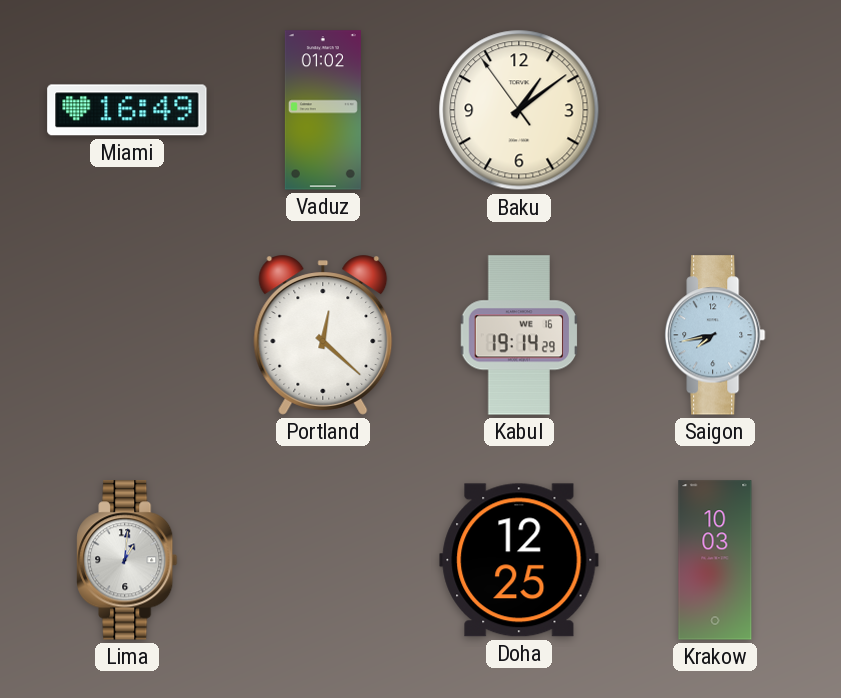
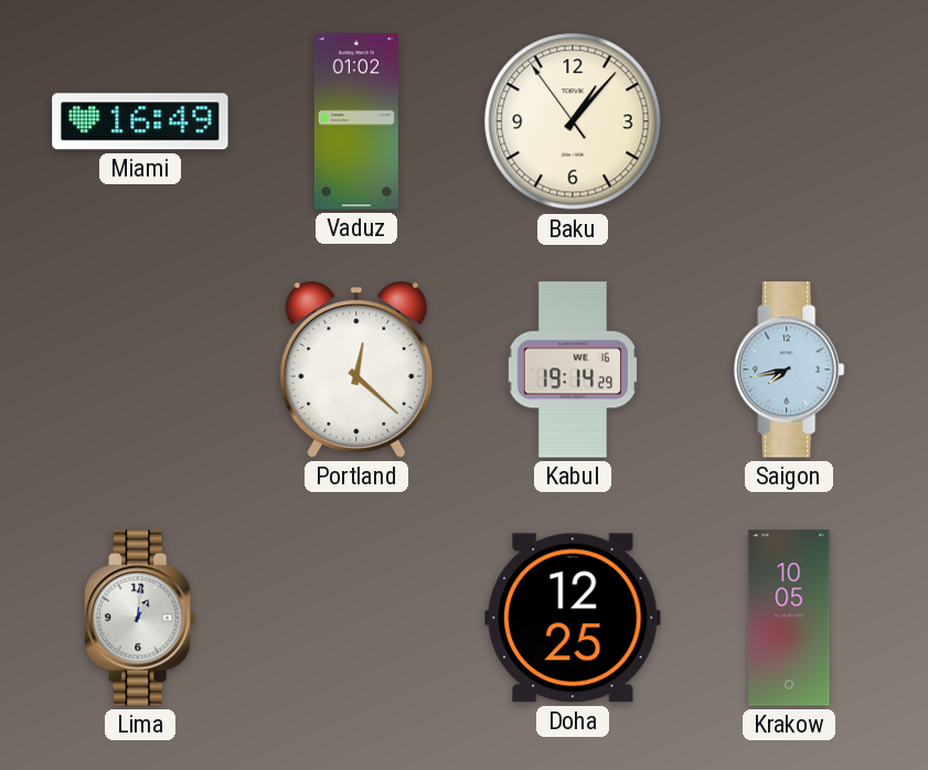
Baku: 1:08 -> 1:06
Krakow: 10:03 -> 10:05
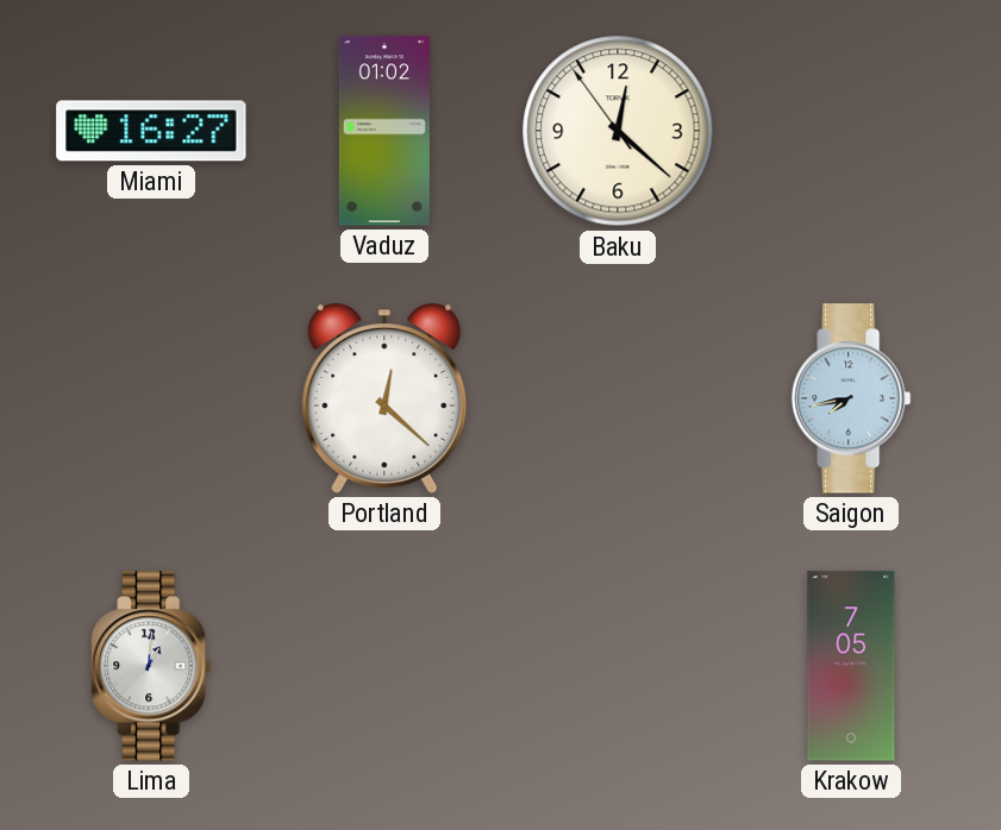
Miami: 16:49 -> 16:27
Baku: 1:06 -> 12:21
Kabul: 19:14 -> none
Doha: 12:25 -> none
Krakow: 10:05 -> 7:05
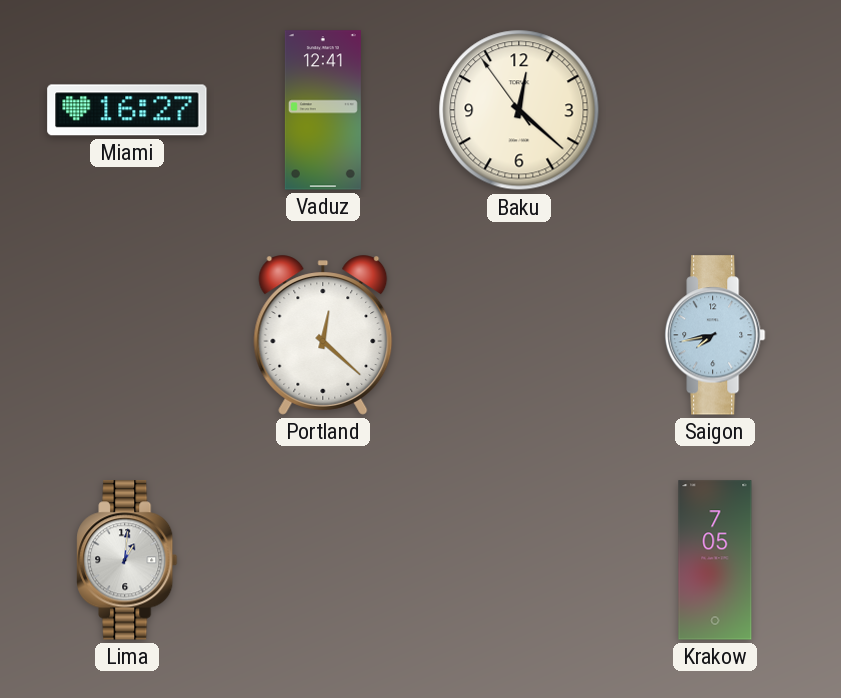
Vaduz: 01:02 -> 12:41
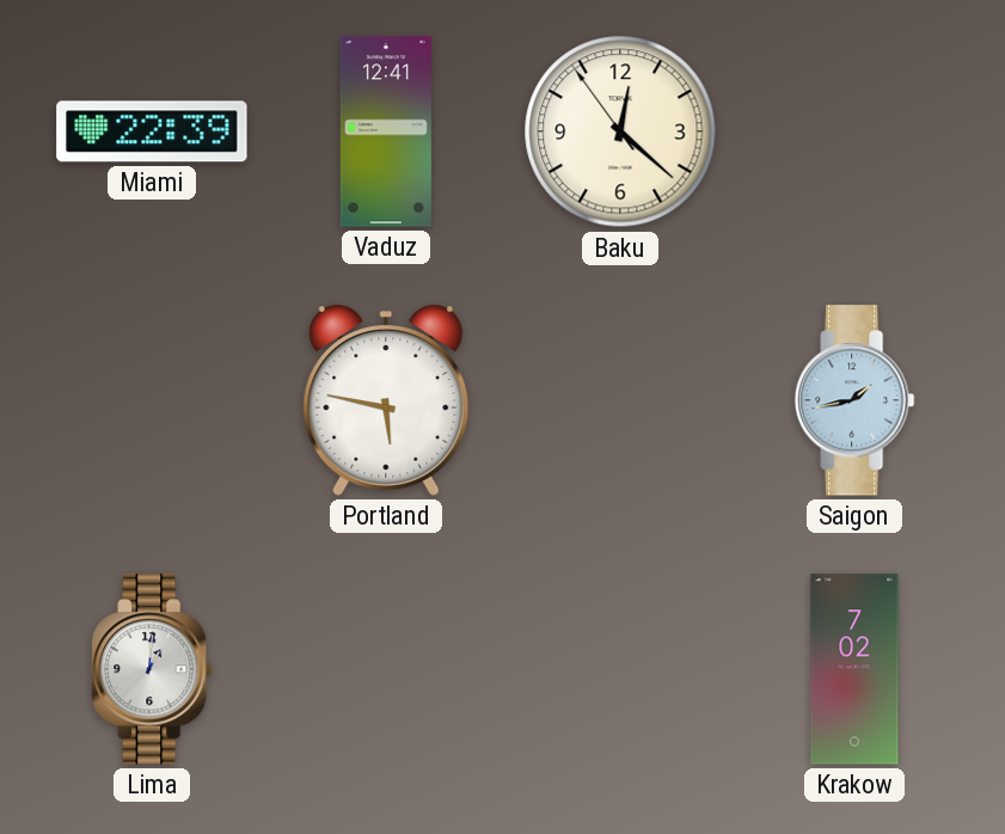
Miami: 16:27 -> 22:39
Portland: 12:22 -> 5:47
Saigon: 7:43 -> 1:43
Krakow: 7:05 -> 7:02
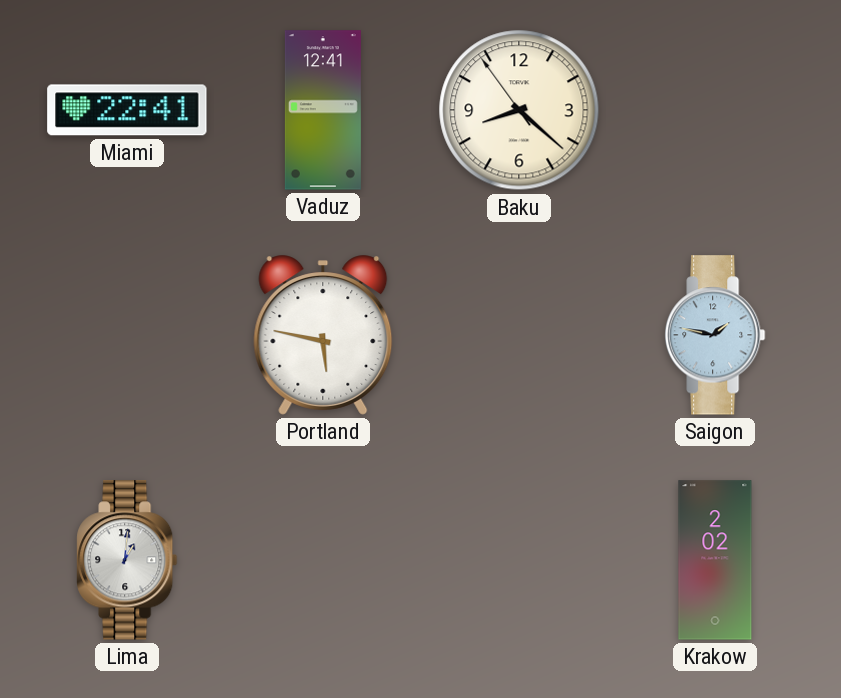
Miami: 22:39 -> 22:41
Baku: 12:21 -> 8:21
Saigon: 1:43 -> 1:47
Krakow: 7:02 -> 2:02
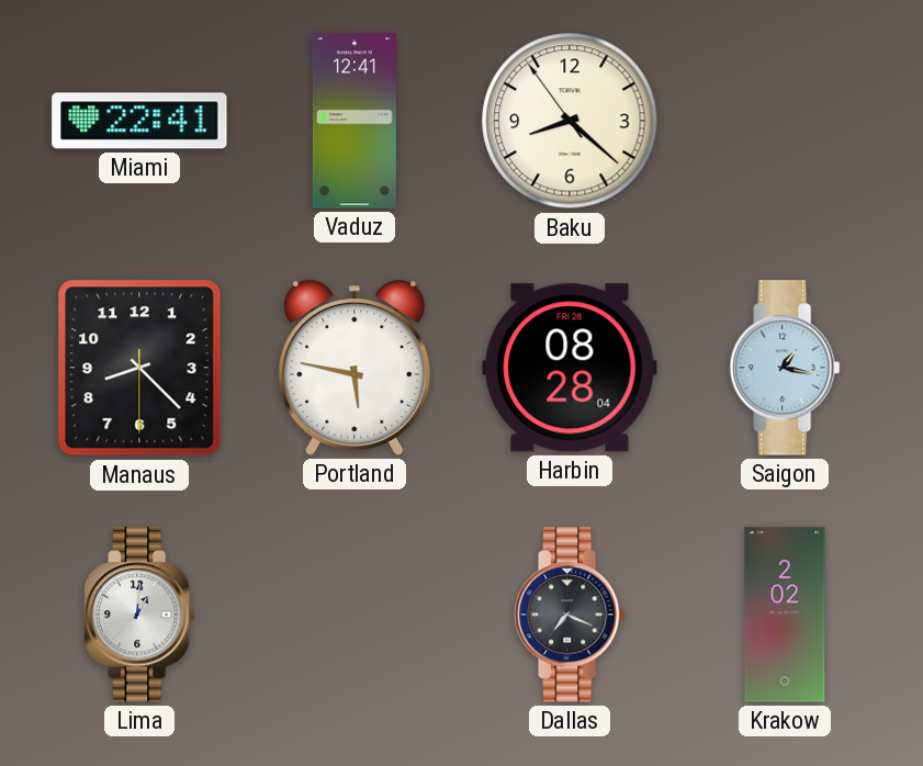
Manaus: none -> 8:22
Harbin: none -> 08:28
Saigon: 1:47 -> 1:17
Dallas: none -> 7:19
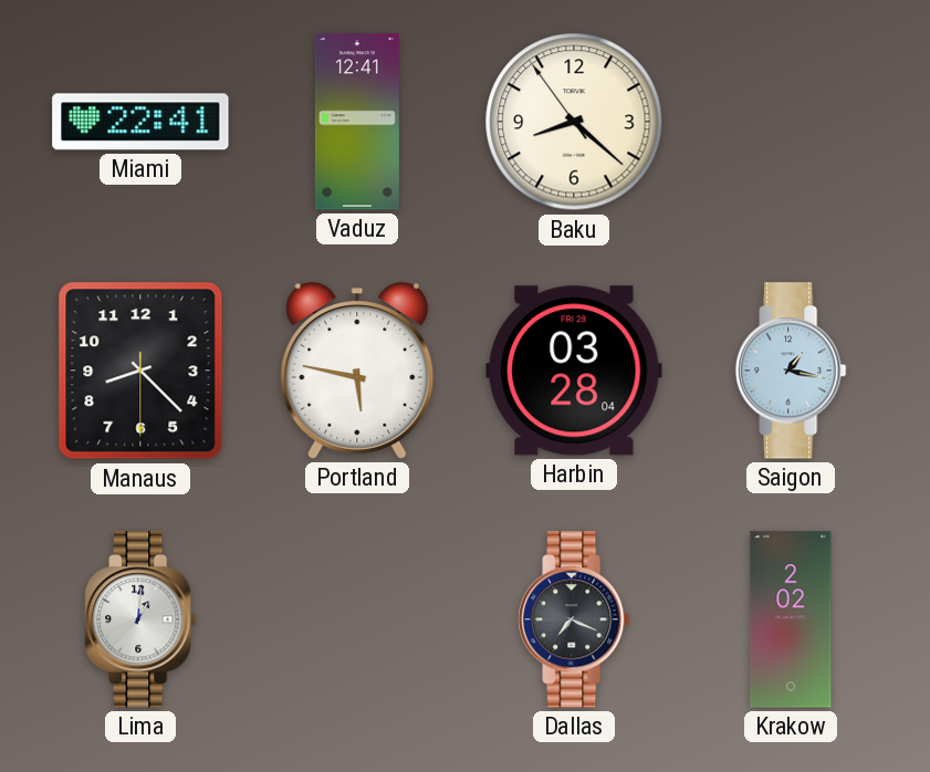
Harbin: 08:28 -> 03:28
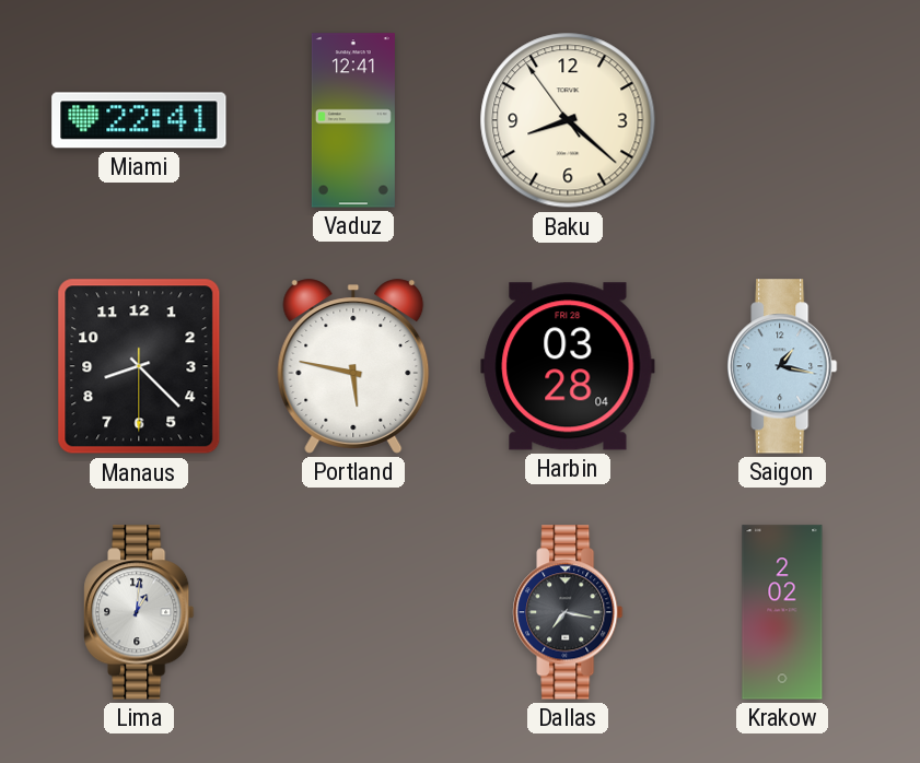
Dallas: 7:19 -> 7:17
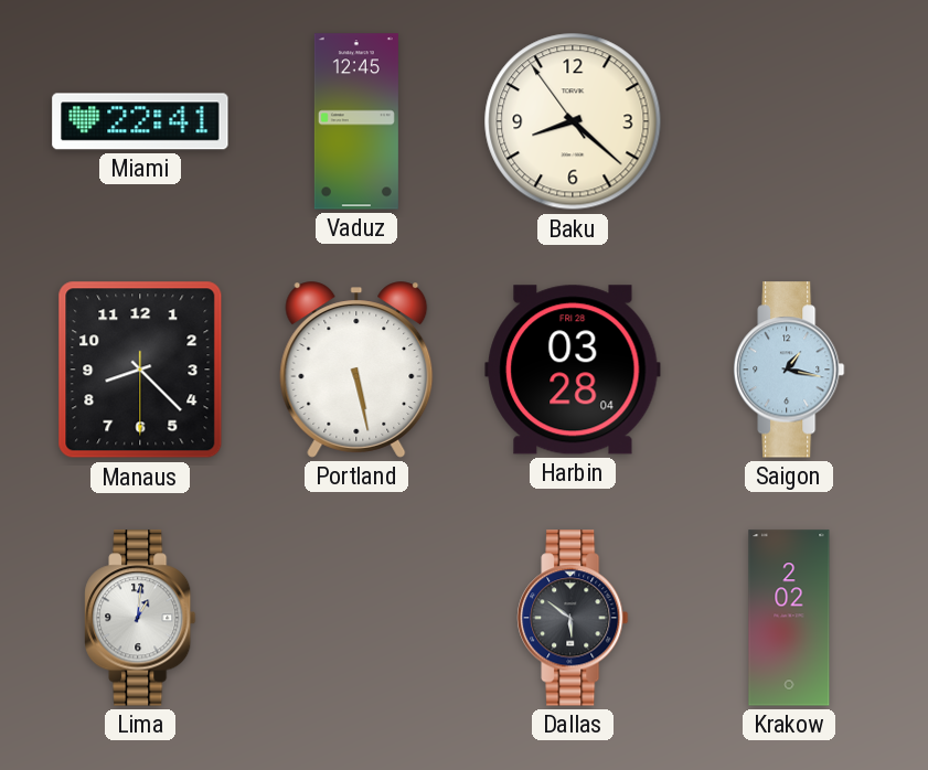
Vaduz: 12:41 -> 12:45
Portland: 5:47 -> 5:28
Dallas: 7:17 -> 5:51
